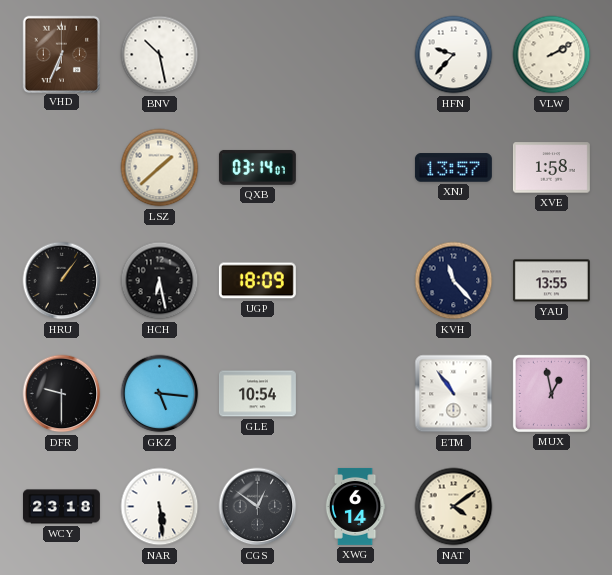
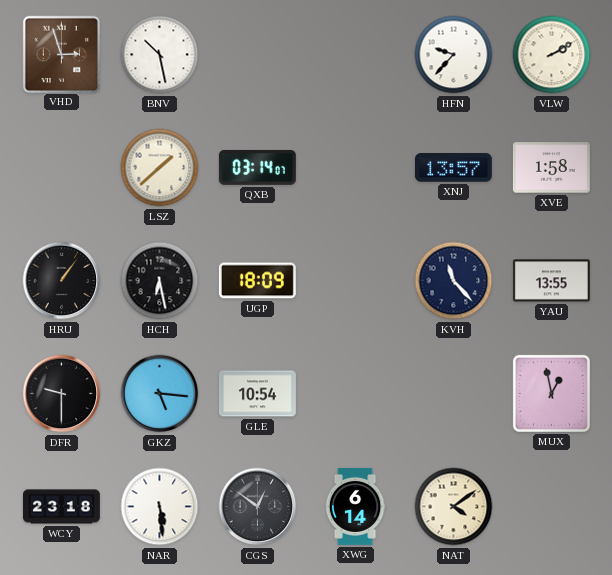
VHD: 6:34 -> 2:57
ETM: 10:54 -> none
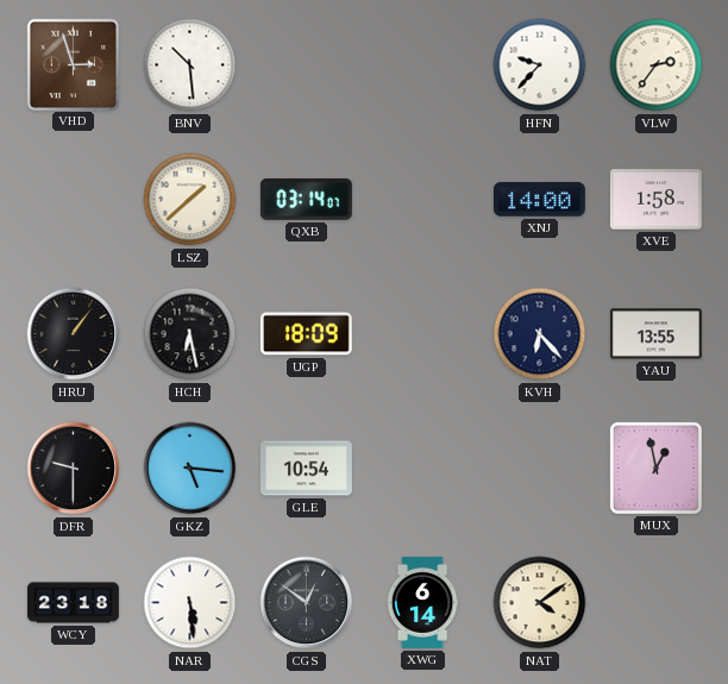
BNV: 10:28 -> 10:29
VLW: 2:10 -> 2:36
XNJ: 13:57 -> 14:00
KVH: 11:23 -> 6:23
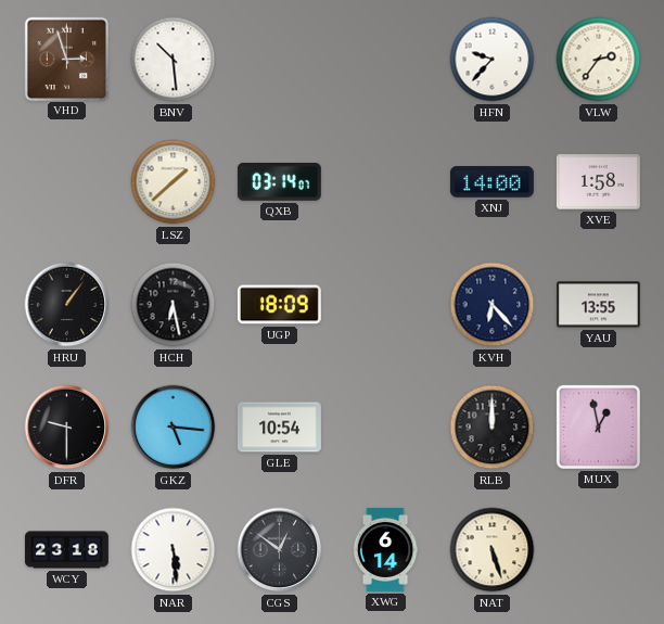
RLB: none -> 12:00
NAT: 4:09 -> 5:27
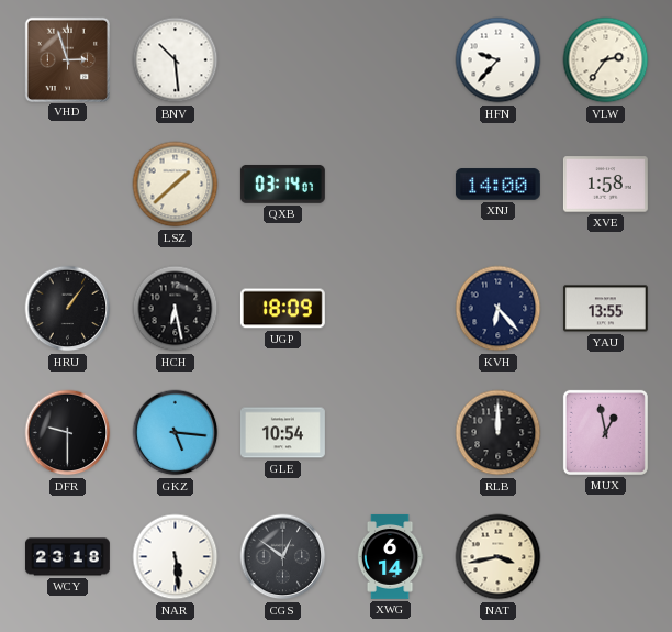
NAT: 5:27 -> 3:43
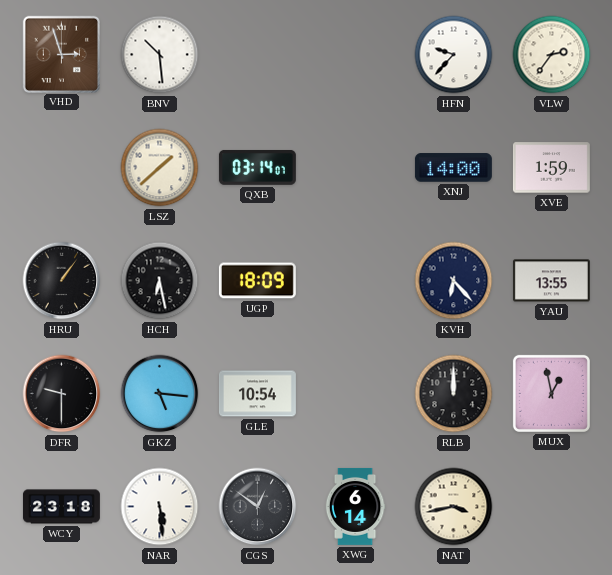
XVE: 1:58 -> 1:59
